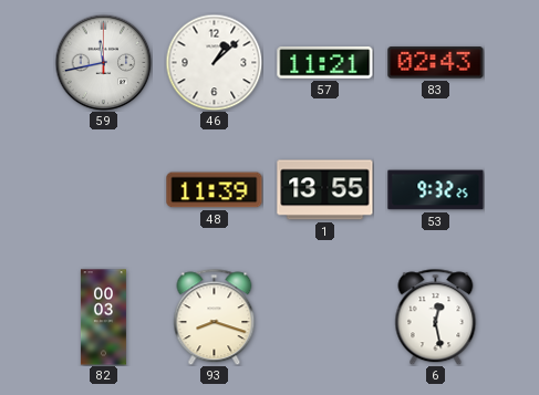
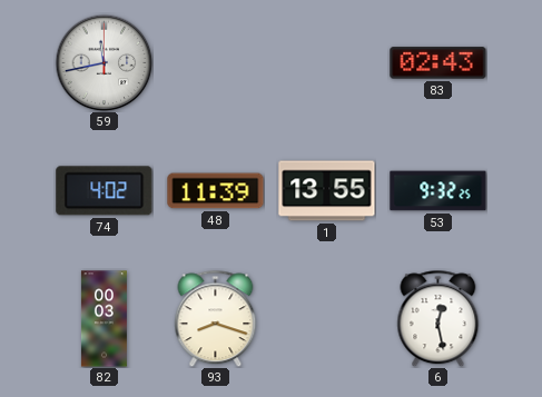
46: 1:08 -> none
57: 11:21 -> none
74: none -> 4:02
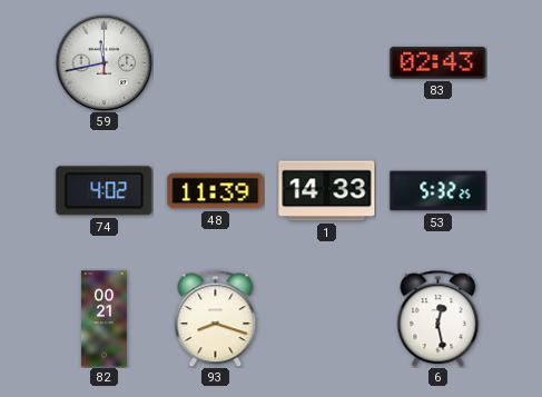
1: 13:55 -> 14:33
53: 9:32 -> 5:32
82: 00:03 -> 00:21
